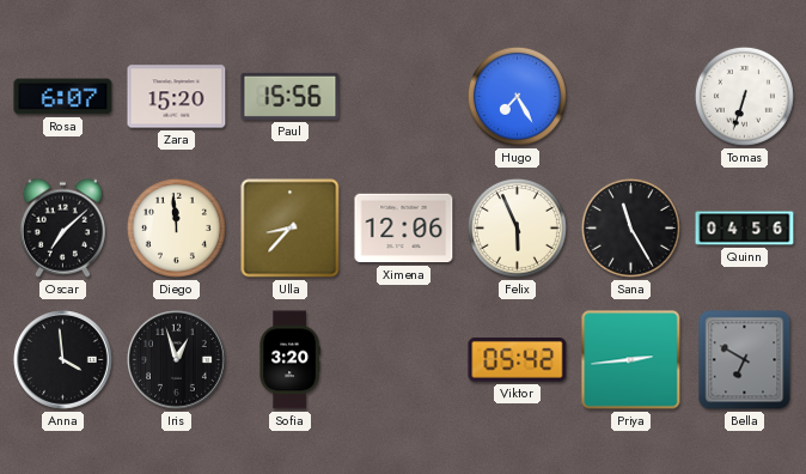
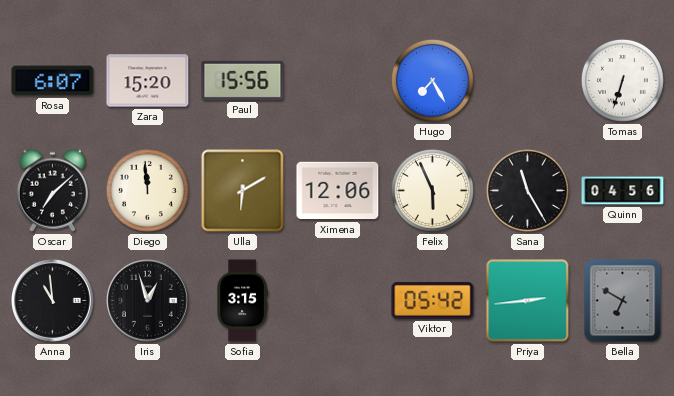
Ulla: 8:37 -> 6:10
Anna: 3:59 -> 10:59
Sofia: 3:20 -> 3:15
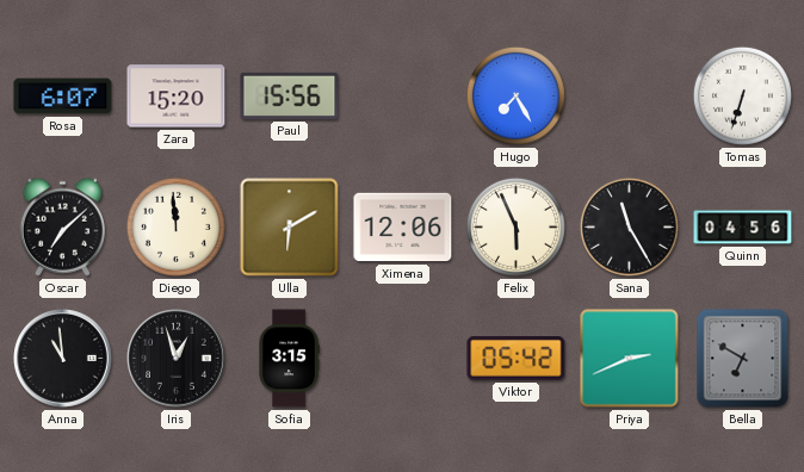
Priya: 2:44 -> 2:41
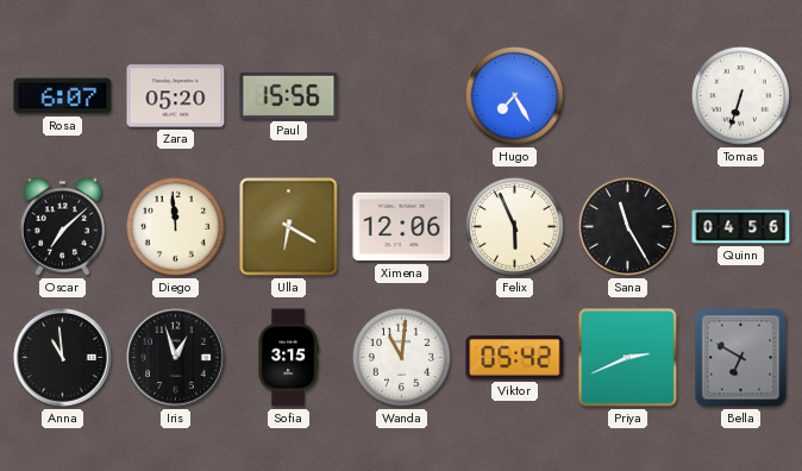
Zara: 15:20 -> 05:20
Ulla: 6:10 -> 6:20
Wanda: none -> 11:01
